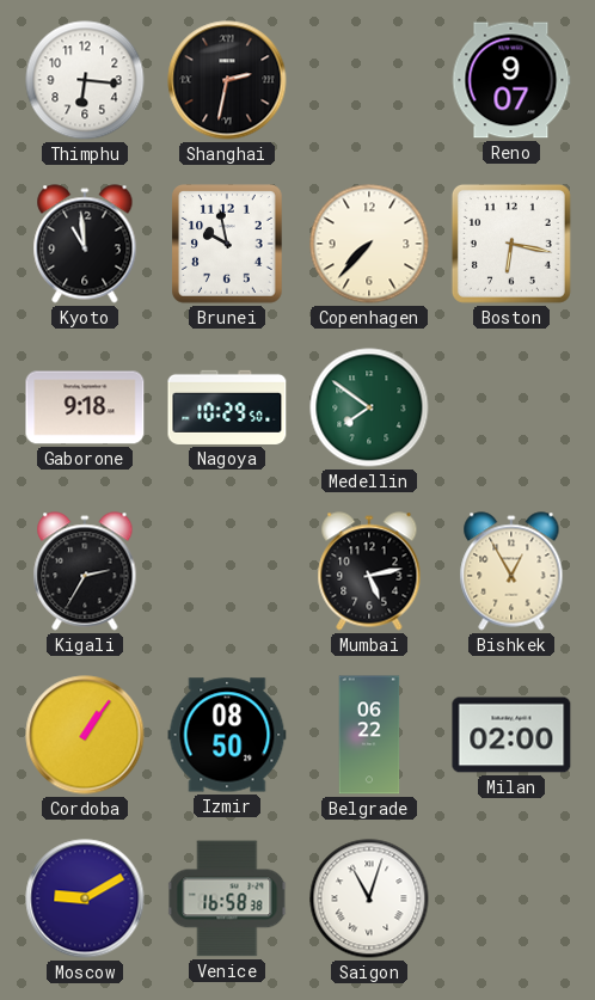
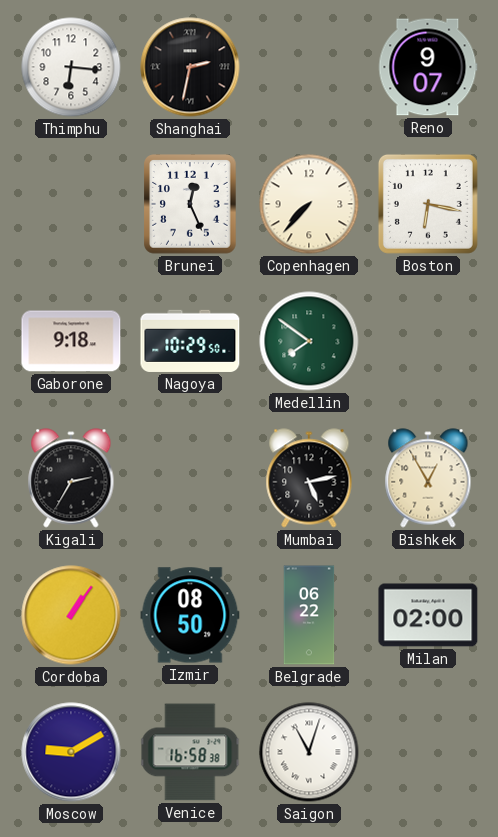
Kyoto: 10:59 -> none
Brunei: 9:58 -> 12:26
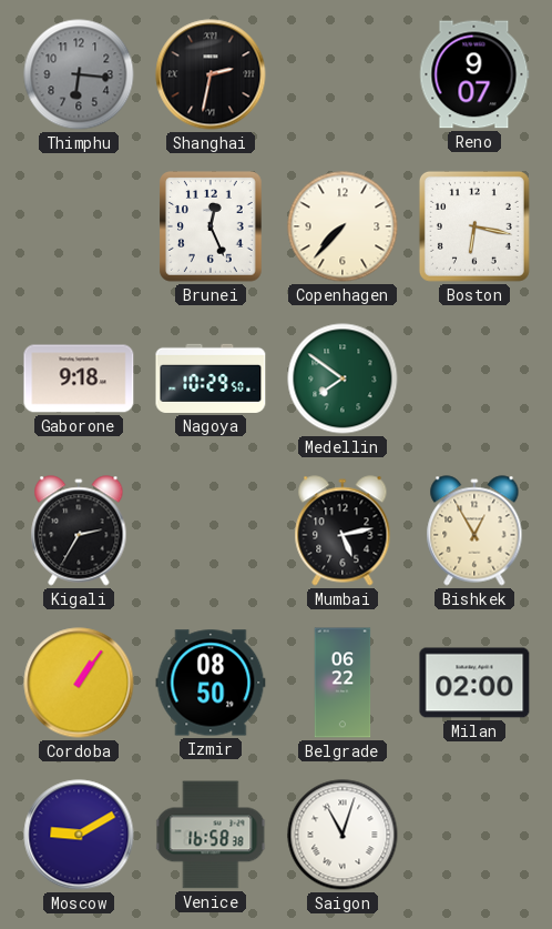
Thimphu dial: white -> grey
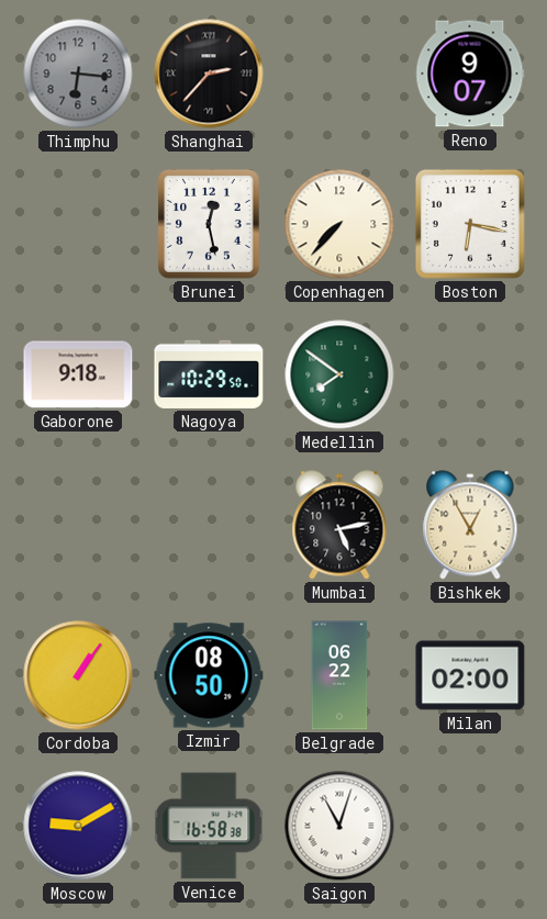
Shanghai: 2:32 -> 2:37
Brunei: 12:26 -> 12:28
Kigali: 2:35 -> none
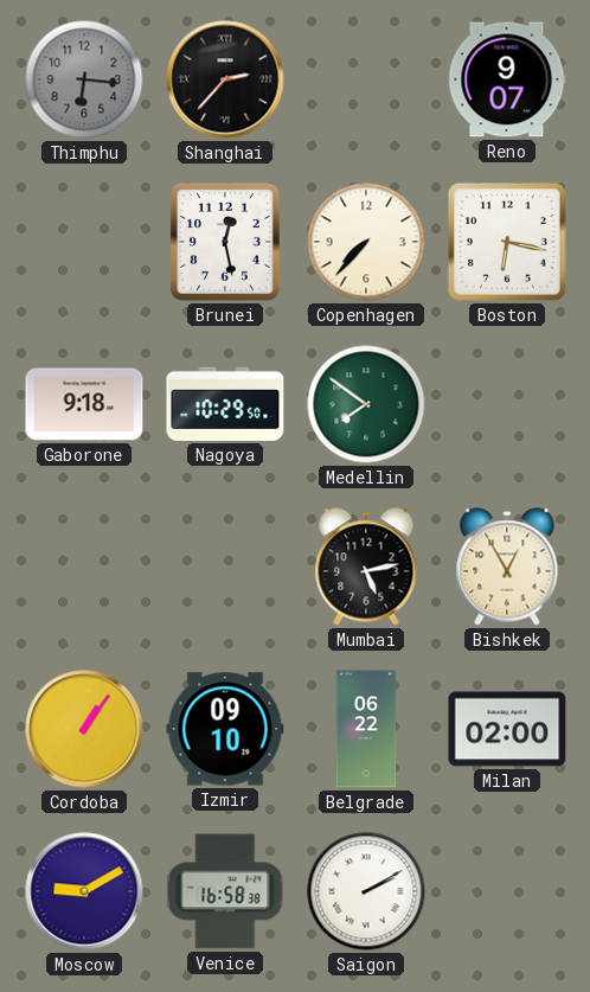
Izmir: 08:50 -> 09:10
Saigon: 11:03 -> 2:10
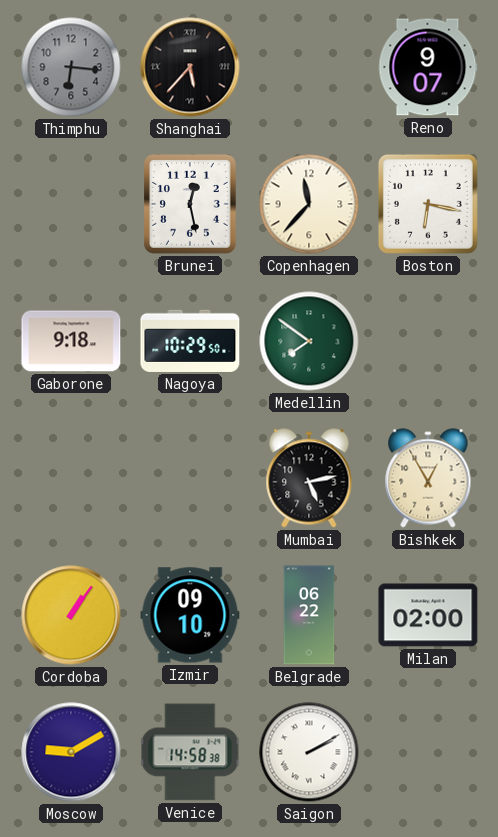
Shanghai: 2:37 -> 5:37
Copenhagen: 7:37 -> 11:37
Venice: 16:58 -> 14:58
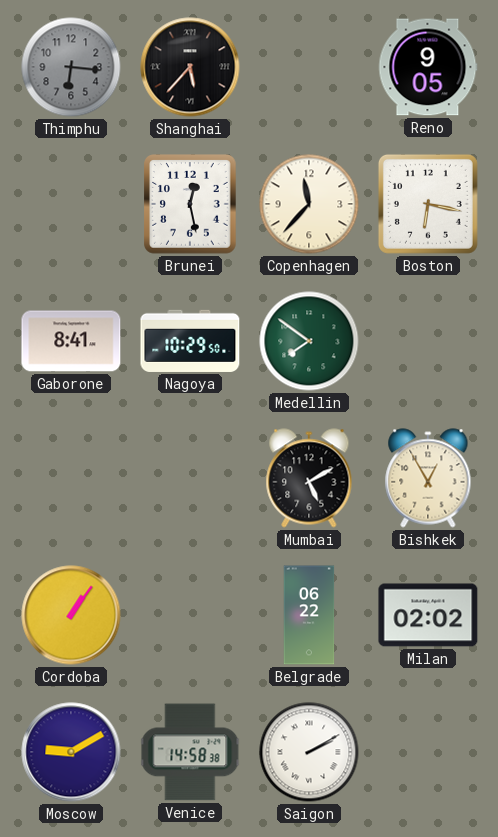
Reno: 9:07 -> 9:05
Gaborone: 9:18 -> 8:41
Mumbai: 5:13 -> 5:10
Izmir: 09:10 -> none
Milan: 02:00 -> 02:02
